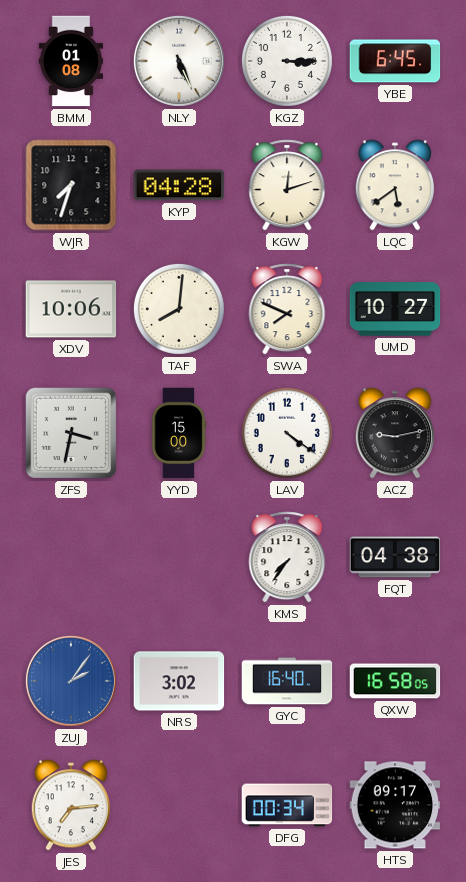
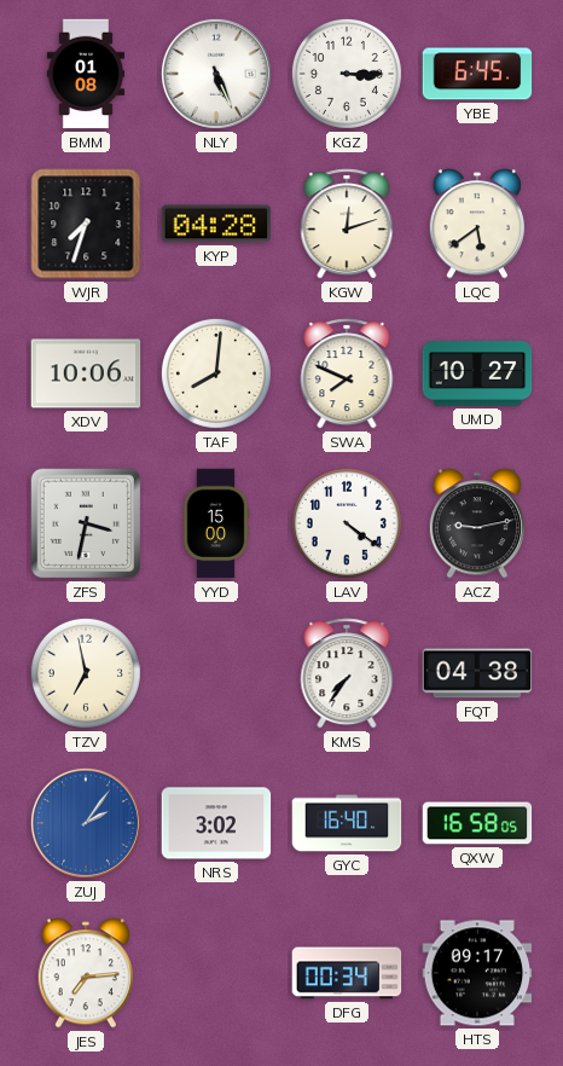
TZV: none -> 6:58
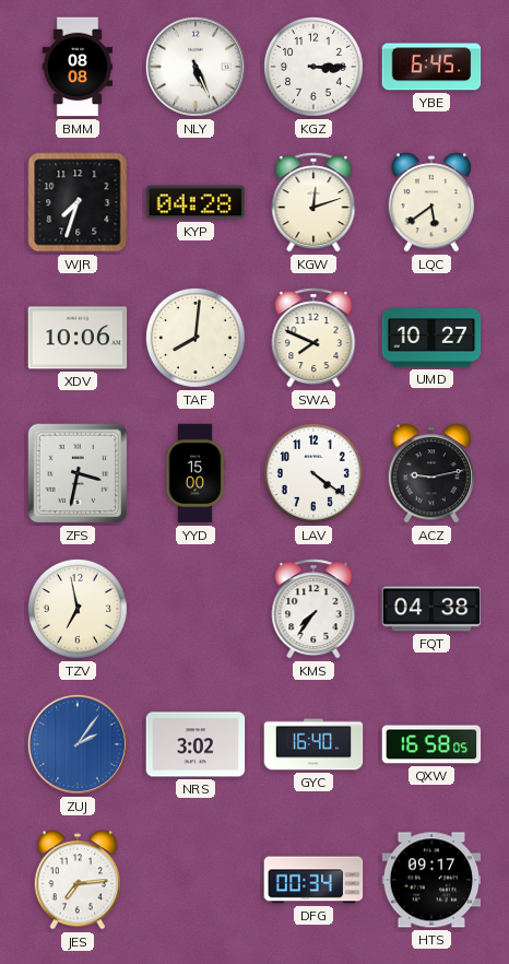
BMM: 01:08 -> 08:08
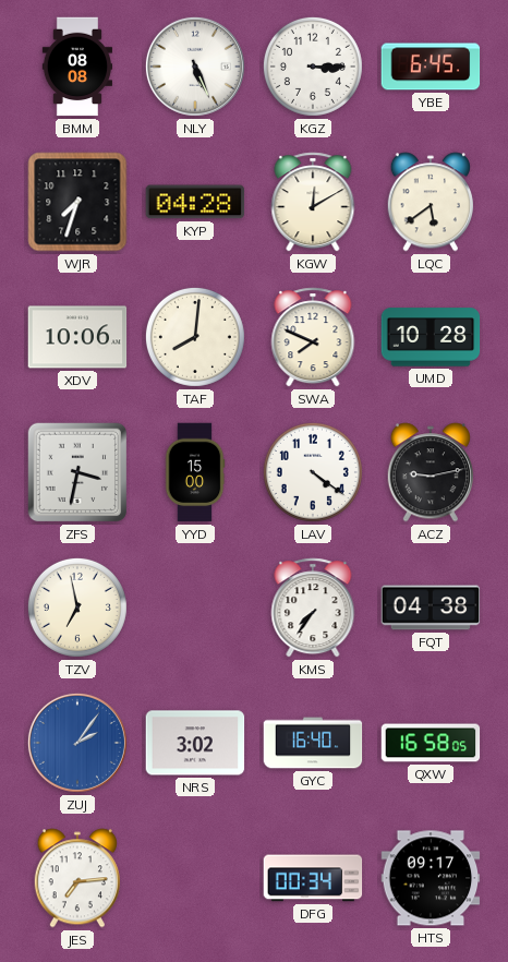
KGW: 12:12 -> 12:10
UMD: 10:27 -> 10:28
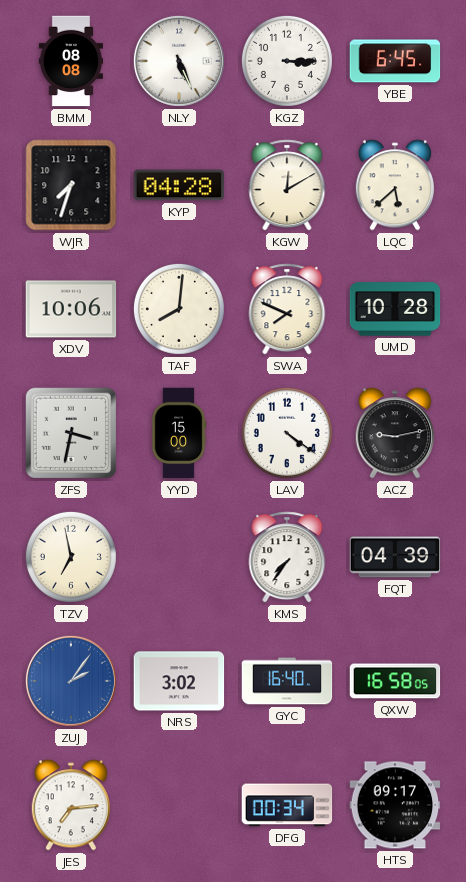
LQC: 5:39 -> 5:38
FQT: 04:38 -> 04:39
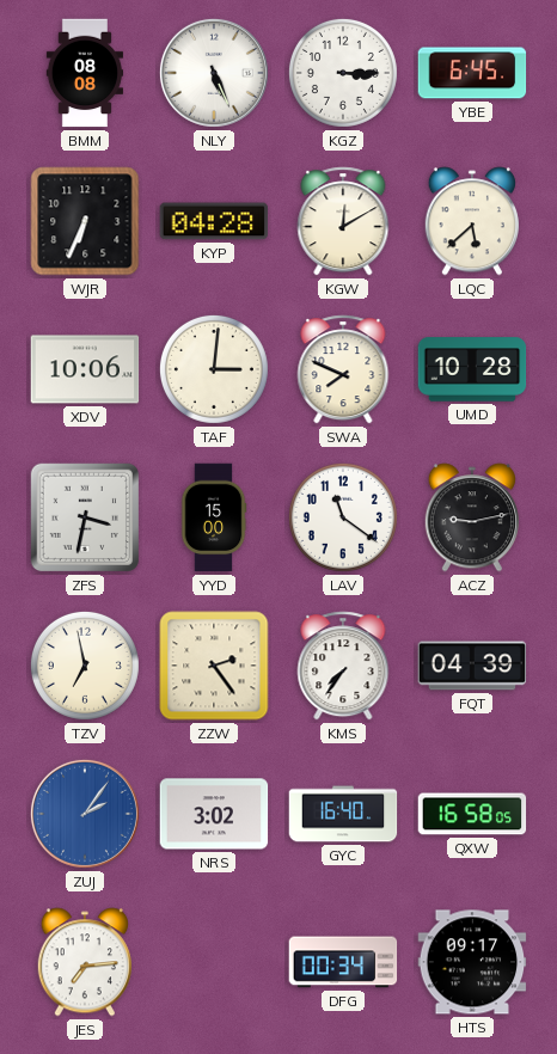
WJR: 7:33 -> 6:34
TAF: 8:01 -> 3:01
LAV: 4:21 -> 11:21
ZZW: none -> 2:24
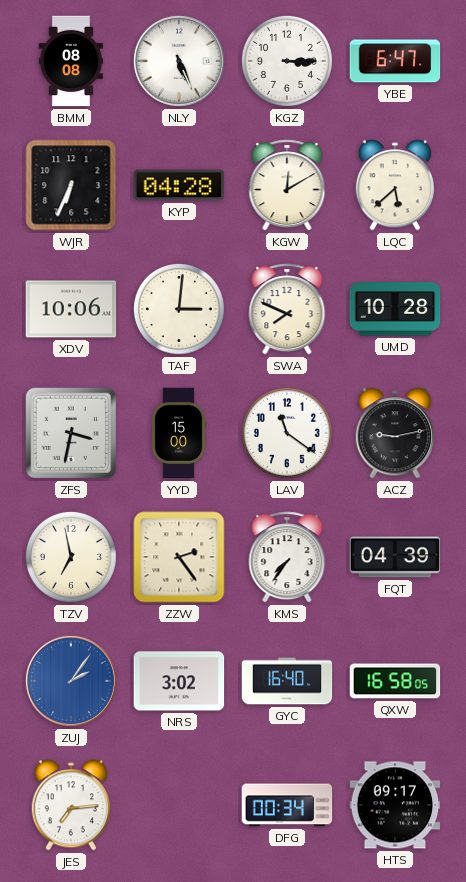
YBE: 6:45 -> 6:47
